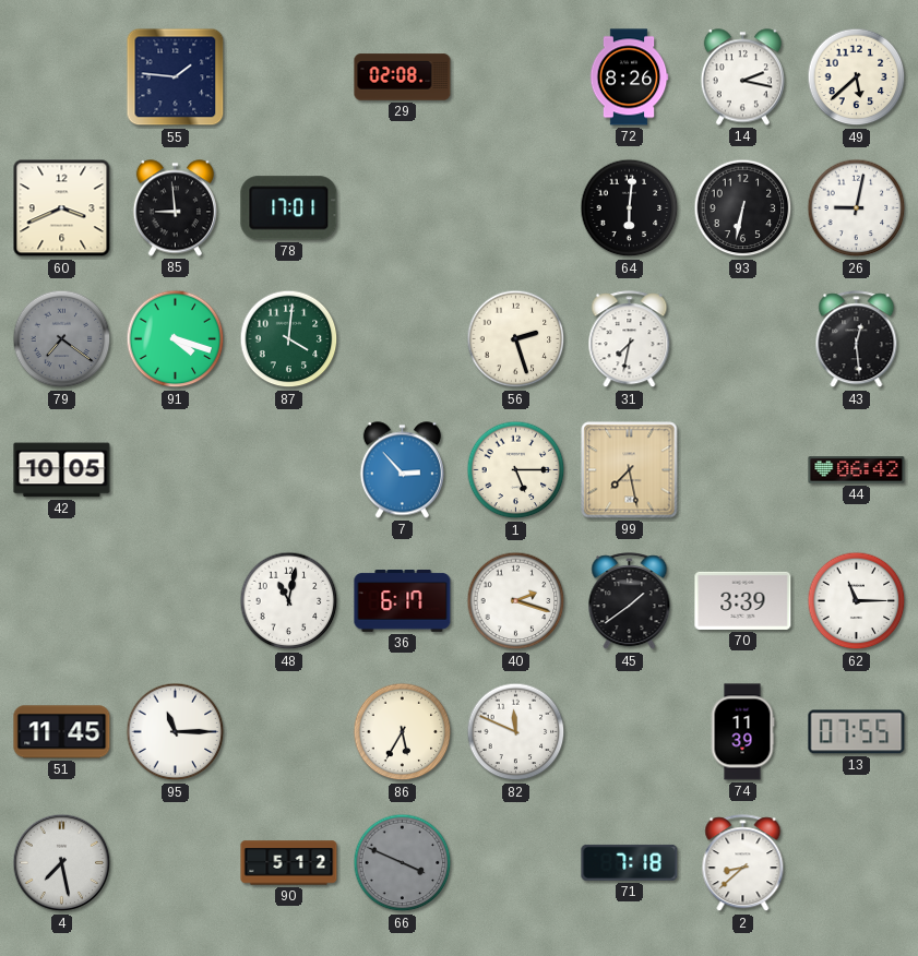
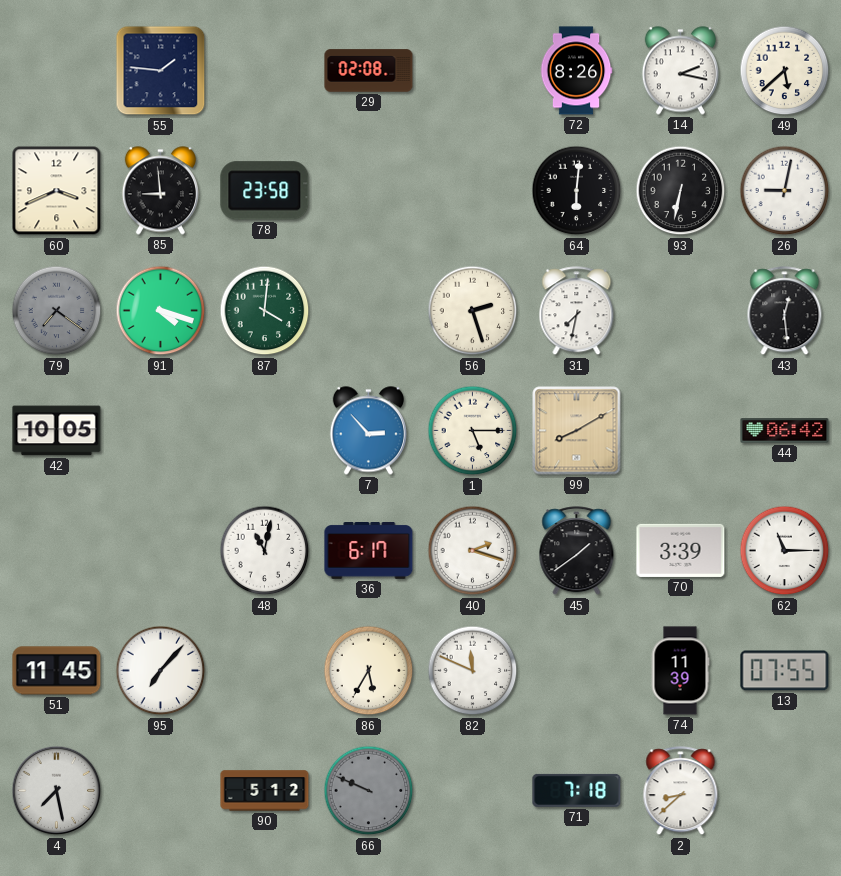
78: 17:01 -> 23:58
99: 7:28 -> 8:10
95: 11:15 -> 7:07
66: 3:49 -> 9:49
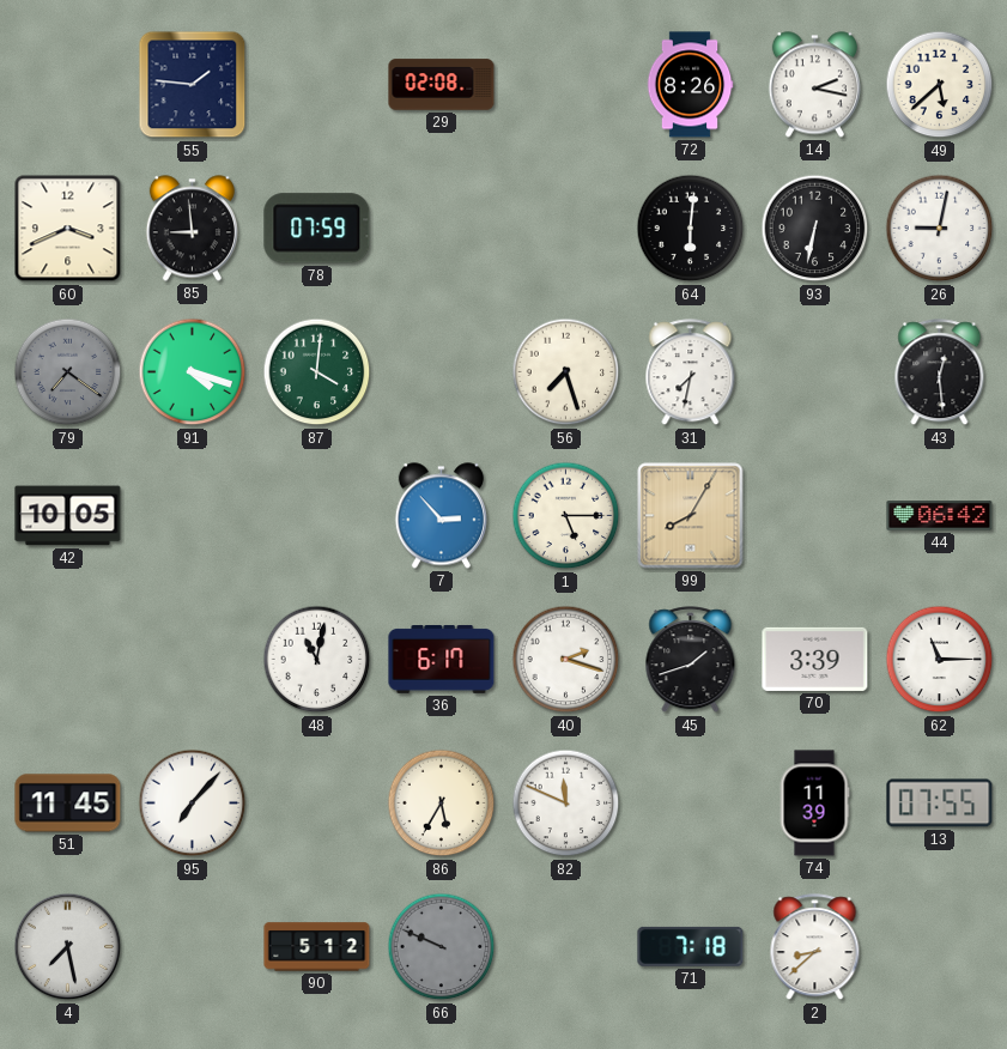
78: 23:58 -> 07:59
56: 2:27 -> 7:27
99: 8:10 -> 8:05
45: 1:39 -> 1:42
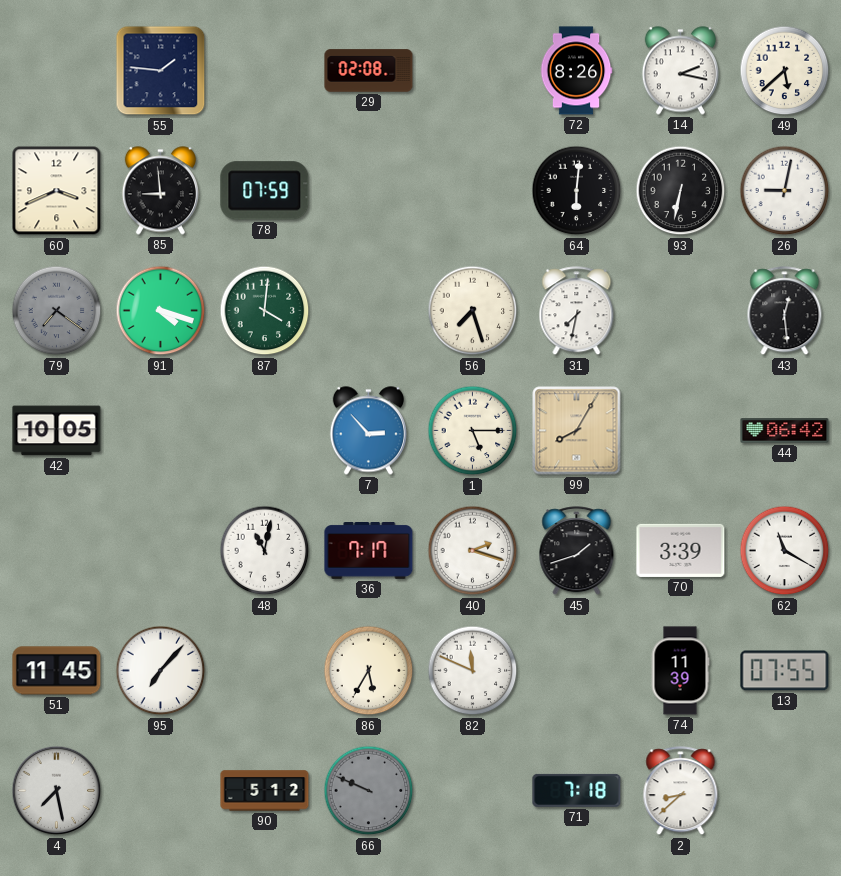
36: 6:17 -> 7:17
62: 11:15 -> 11:20
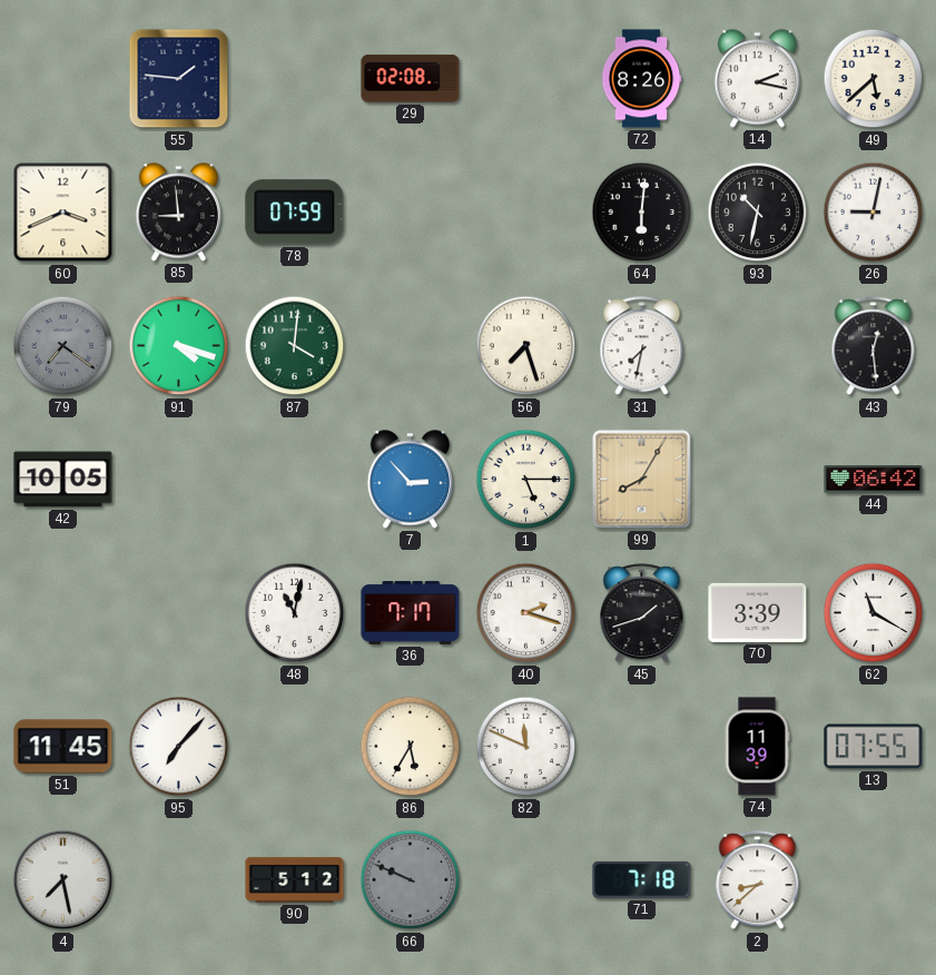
93: 6:32 -> 10:32
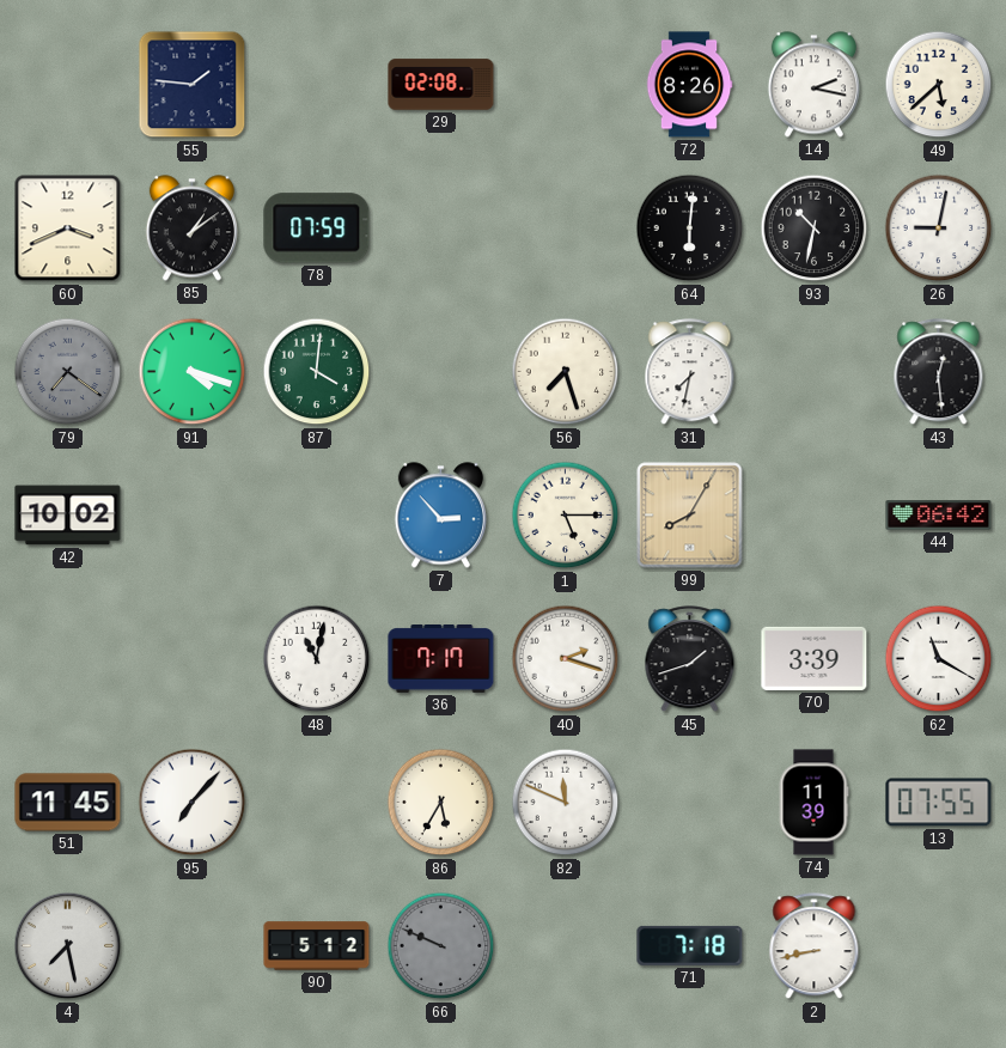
85: 8:59 -> 1:09
42: 10:05 -> 10:02
2: 8:38 -> 8:43
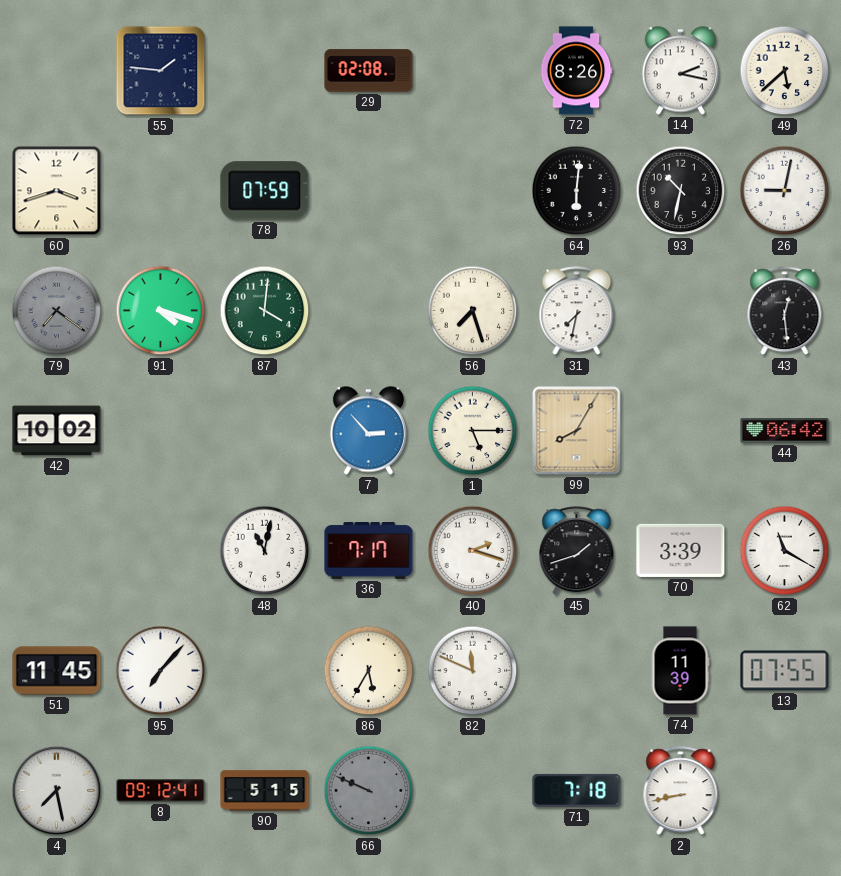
60: 3:41 -> 3:42
85: 1:09 -> none
8: none -> 09:12
90: 5:12 -> 5:15
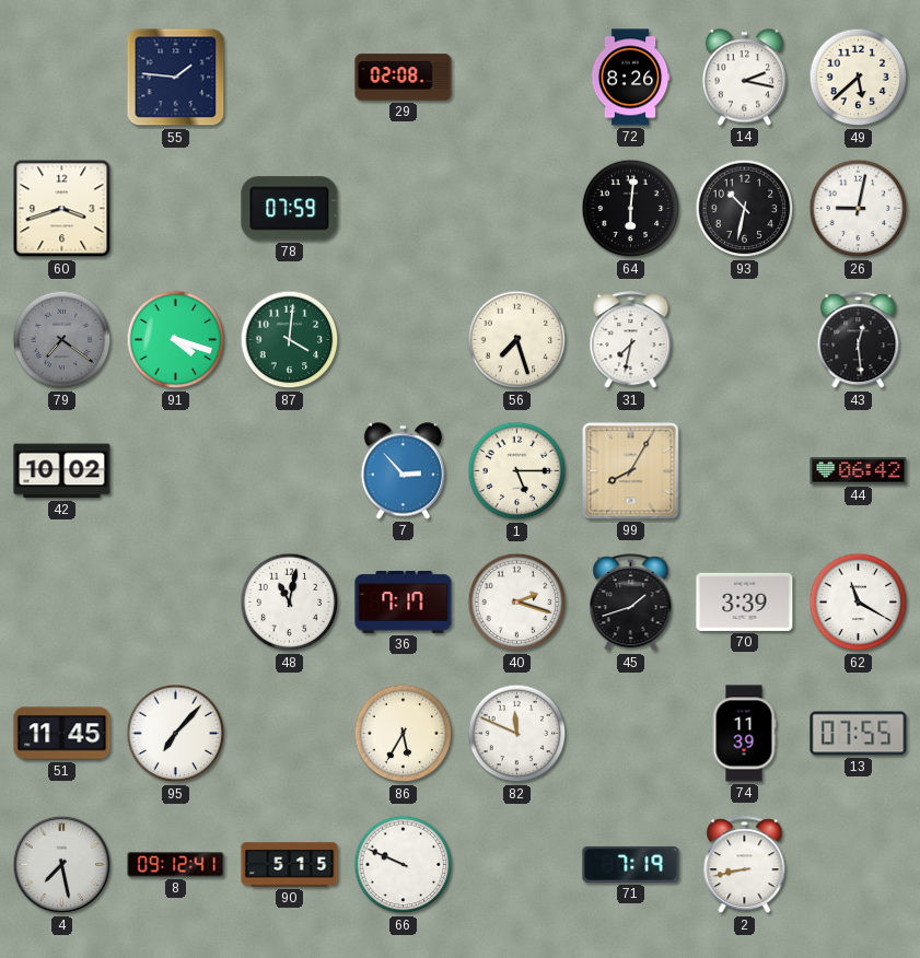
66 dial: grey -> white
71: 7:18 -> 7:19
